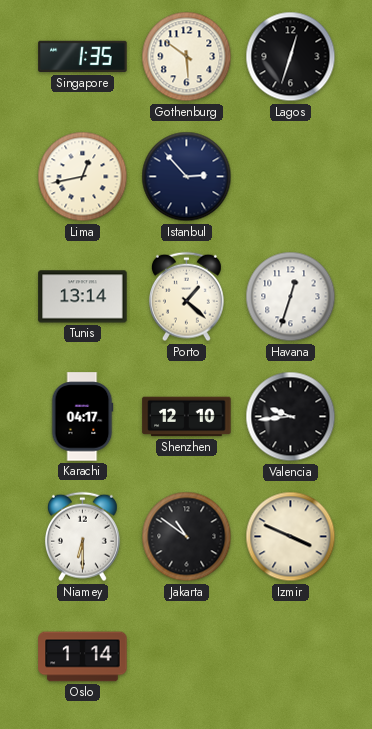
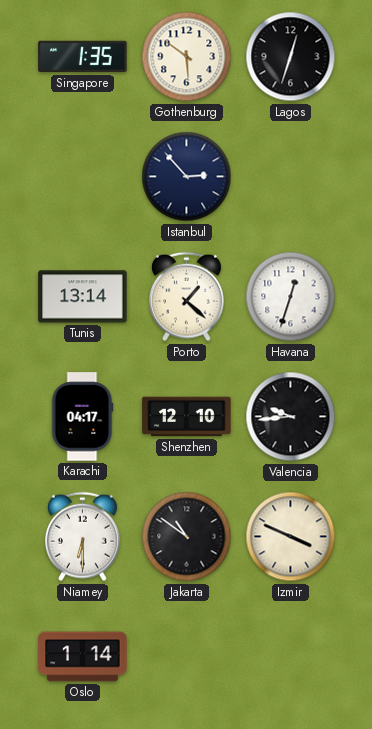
Lima: 12:43 -> none
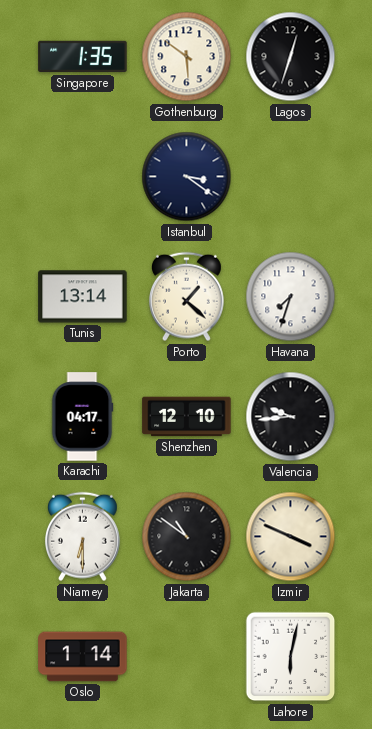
Istanbul: 2:53 -> 3:21
Havana: 12:33 -> 7:33
Lahore: none -> 6:02
